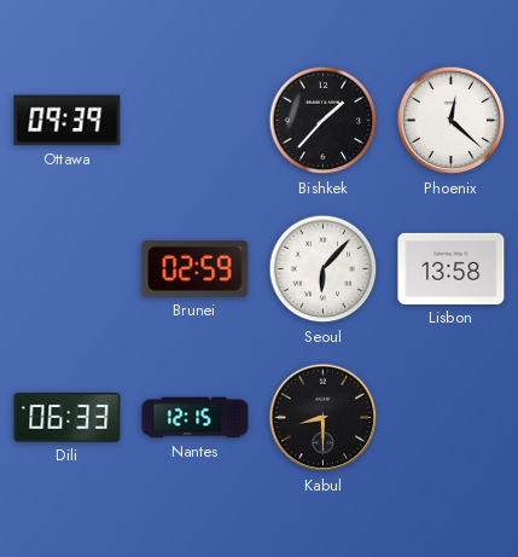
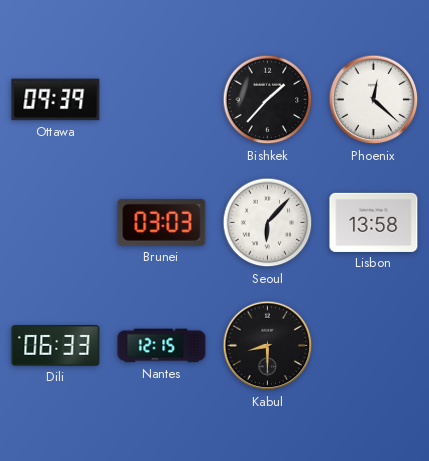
Brunei: 02:59 -> 03:03
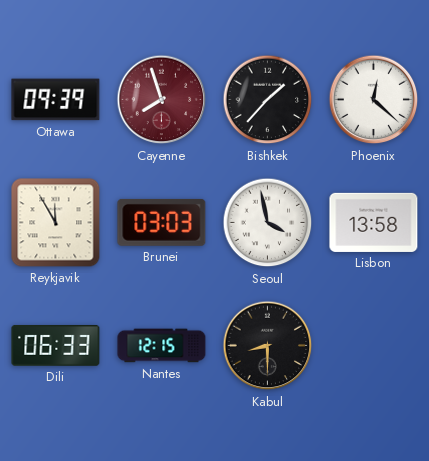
Cayenne: none -> 7:57
Reykjavik: none -> 11:55
Seoul: 6:07 -> 3:58
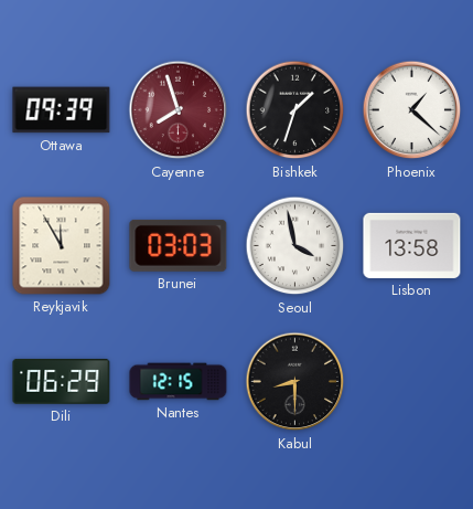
Bishkek: 1:37 -> 1:33
Phoenix: 12:22 -> 1:22
Dili: 06:33 -> 06:29
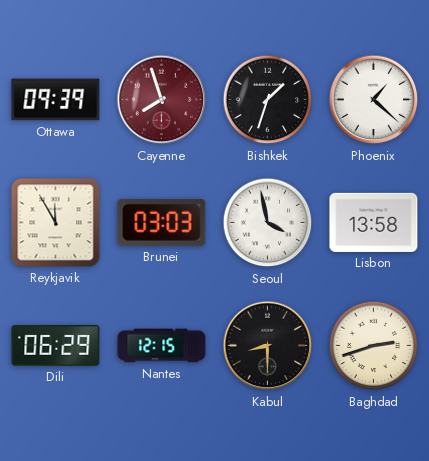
Baghdad: none -> 2:42
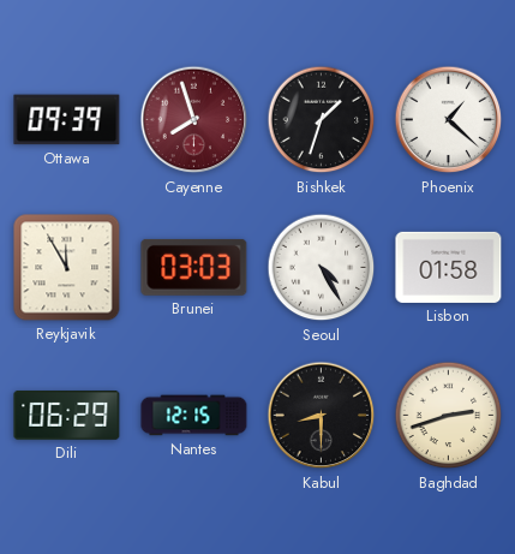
Seoul: 3:58 -> 4:25
Lisbon: 13:58 -> 01:58
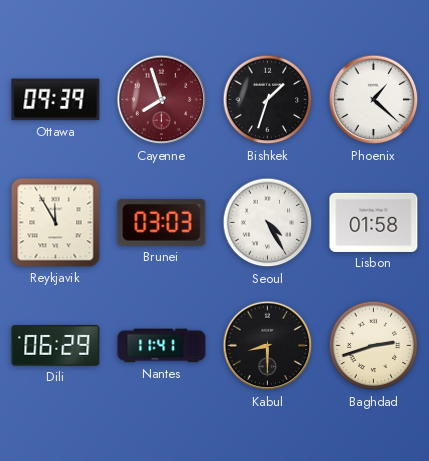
Nantes: 12:15 -> 11:41
